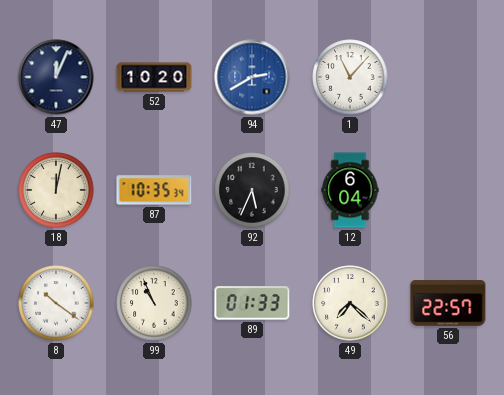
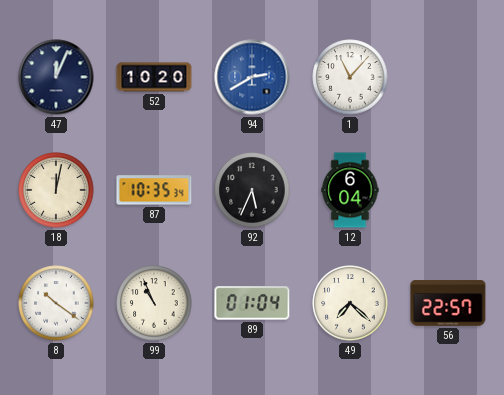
89: 01:33 -> 01:04
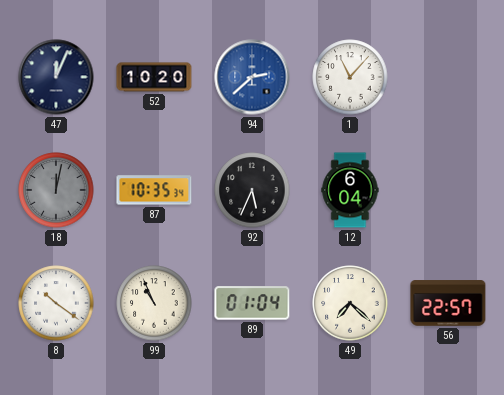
94: 2:40 -> 2:38
18 dial: cream -> grey
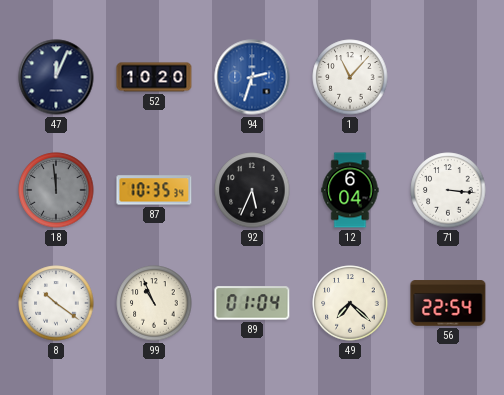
94: 2:38 -> 2:33
18: 12:02 -> 11:59
71: none -> 3:16
56: 22:57 -> 22:54
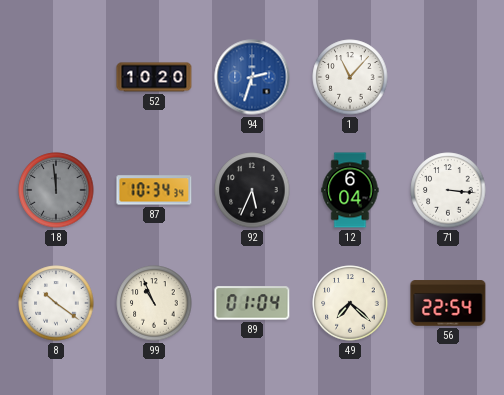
47: 12:04 -> none
87: 10:35 -> 10:34
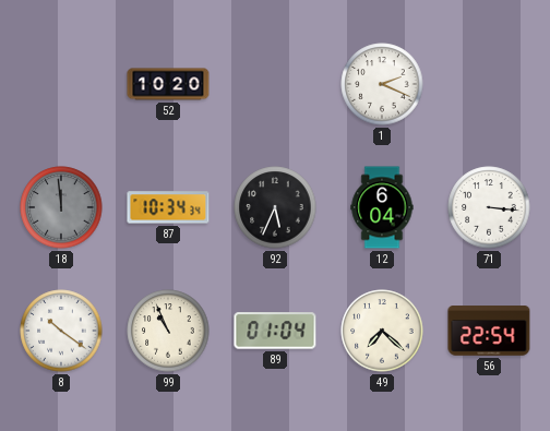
94: 2:33 -> none
1: 11:07 -> 2:19
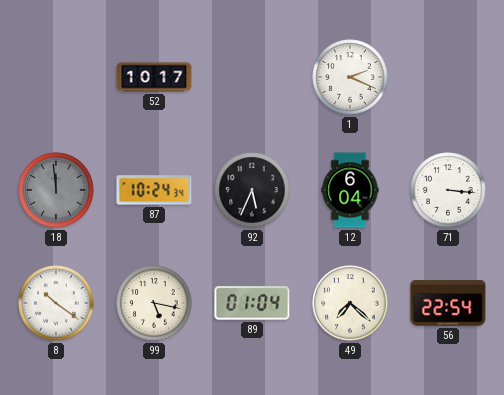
52: 10:20 -> 10:17
87: 10:34 -> 10:24
99: 10:56 -> 5:17
